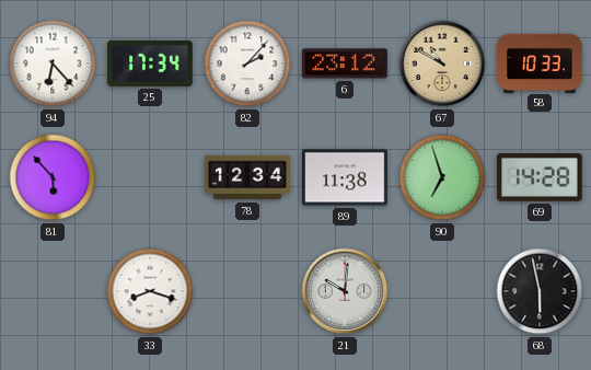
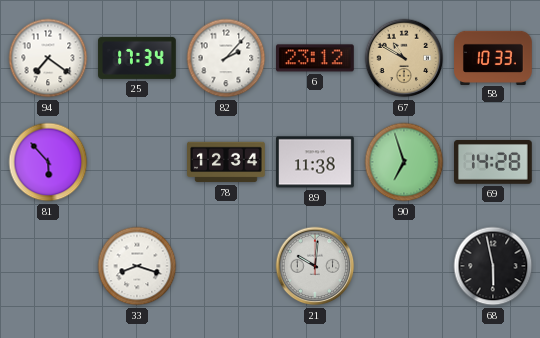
94: 6:23 -> 7:21
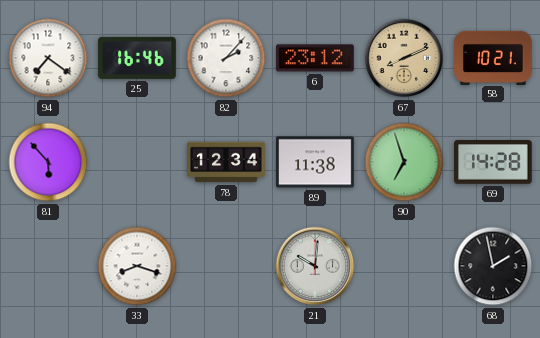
25: 17:34 -> 16:46
67: 10:50 -> 8:11
58: 10:33 -> 10:21
68: 5:58 -> 1:58
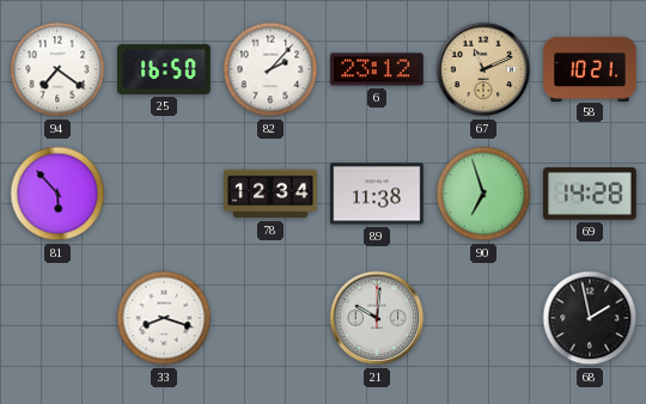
25: 16:46 -> 16:50
67: 8:11 -> 11:11
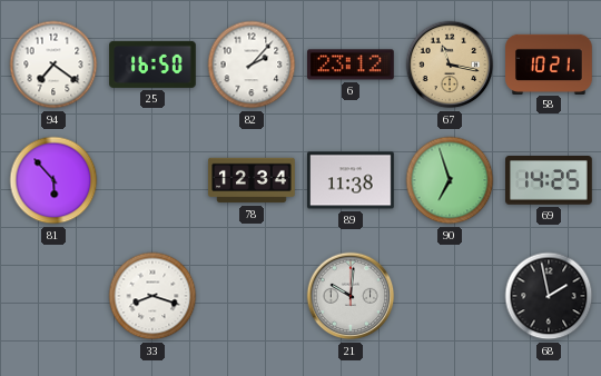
67: 11:11 -> 11:17
69: 14:28 -> 14:25
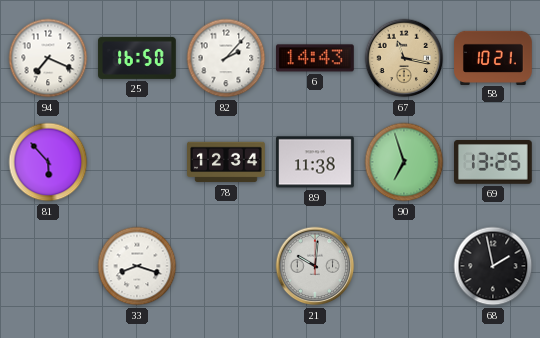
94: 7:21 -> 7:19
6: 23:12 -> 14:43
69: 14:25 -> 13:25
